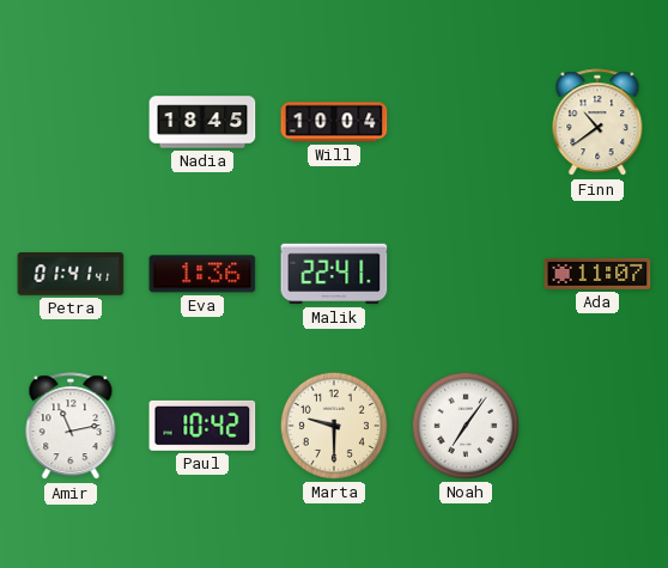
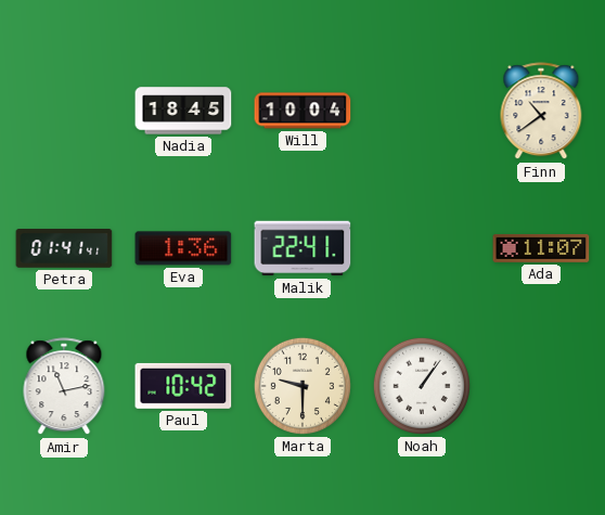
Noah: 7:06 -> 1:06
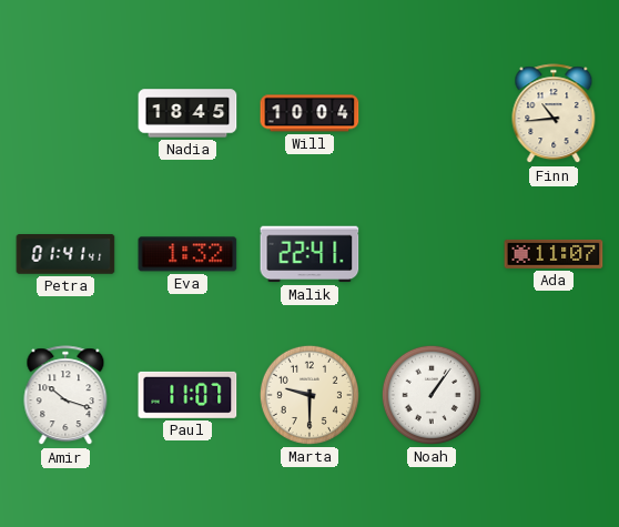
Finn: 10:39 -> 10:44
Eva: 1:36 -> 1:32
Amir: 11:13 -> 10:18
Paul: 10:42 -> 11:07
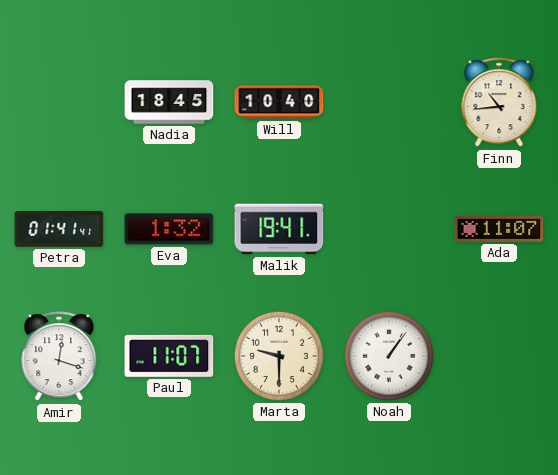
Will: 10:04 -> 10:40
Malik: 22:41 -> 19:41
Amir: 10:18 -> 12:18
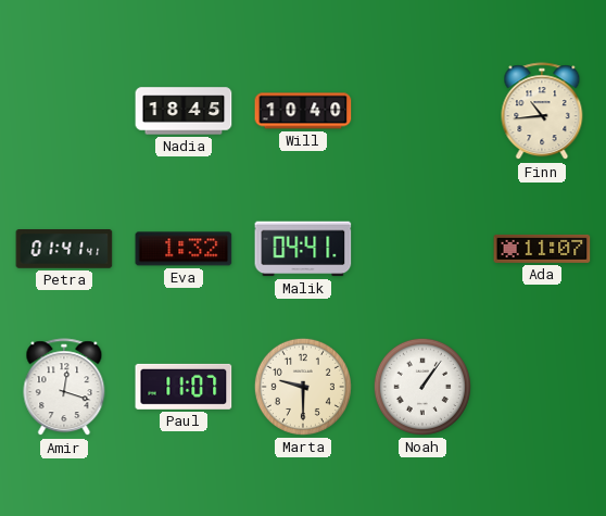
Malik: 19:41 -> 04:41
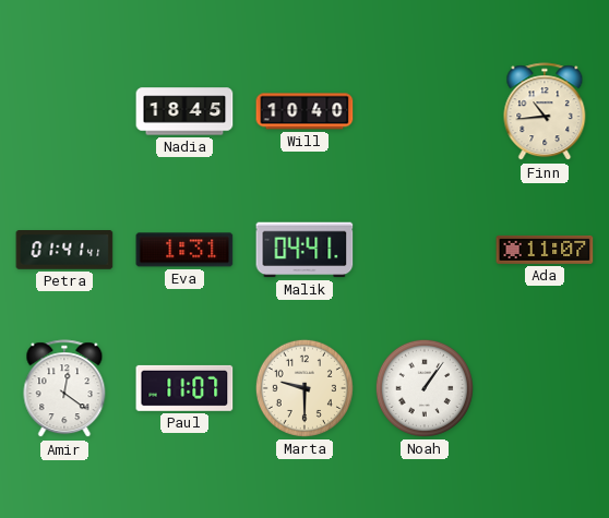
Eva: 1:32 -> 1:31
Amir: 12:18 -> 12:21
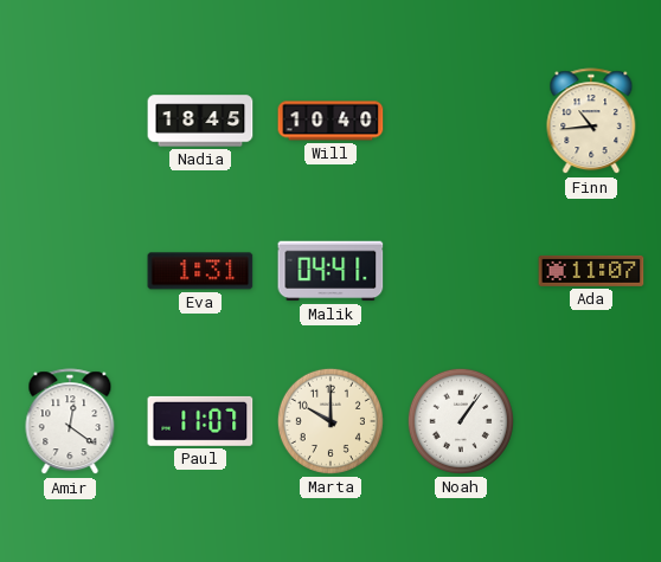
Petra: 01:41 -> none
Marta: 9:30 -> 10:00
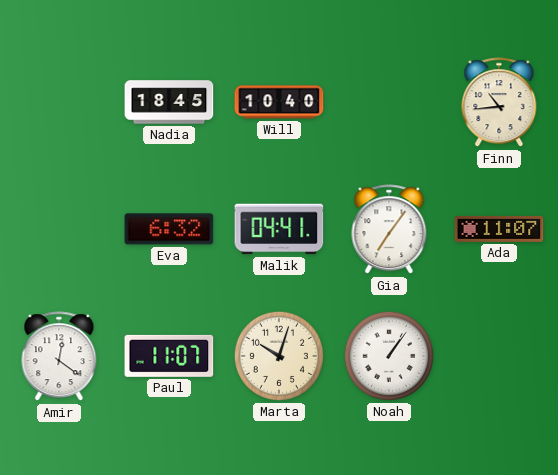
Eva: 1:31 -> 6:32
Gia: none -> 7:06
Marta: 10:00 -> 10:03
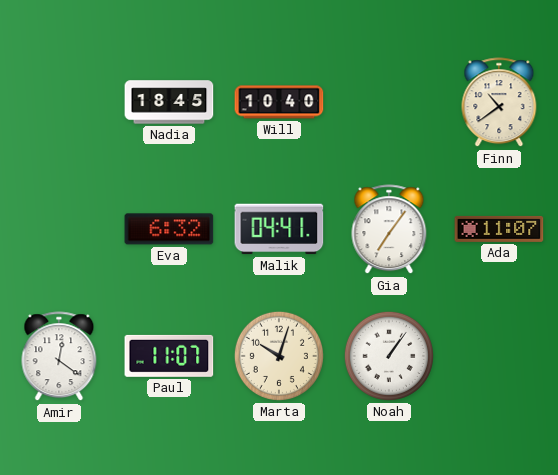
Finn: 10:44 -> 10:39
